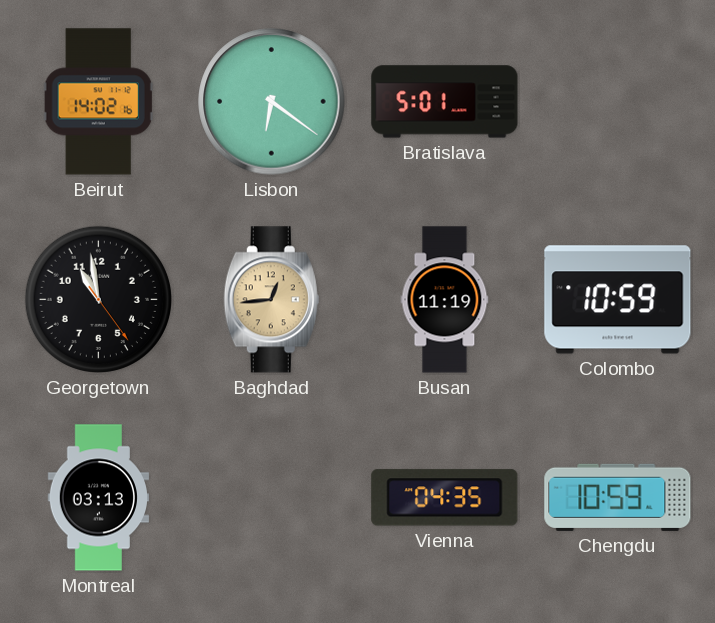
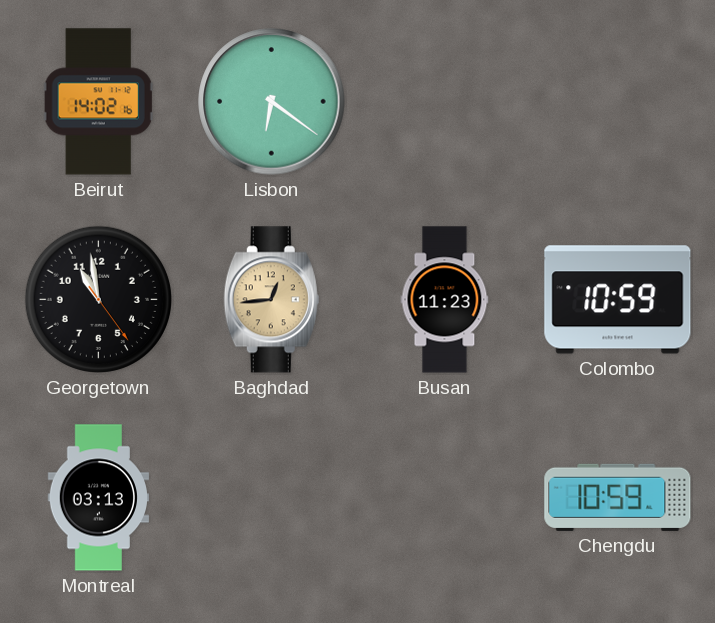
Bratislava: 5:01 -> none
Busan: 11:19 -> 11:23
Vienna: 04:35 -> none
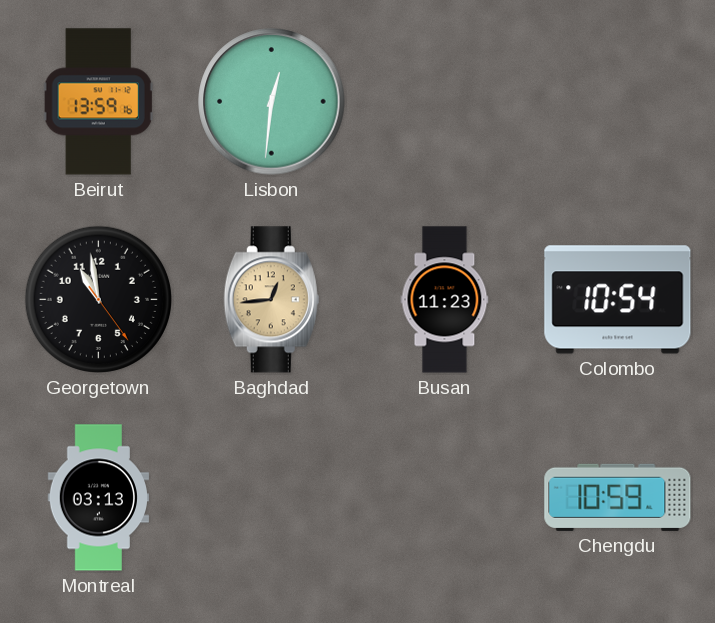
Beirut: 14:02 -> 13:59
Lisbon: 6:21 -> 12:31
Colombo: 10:59 -> 10:54
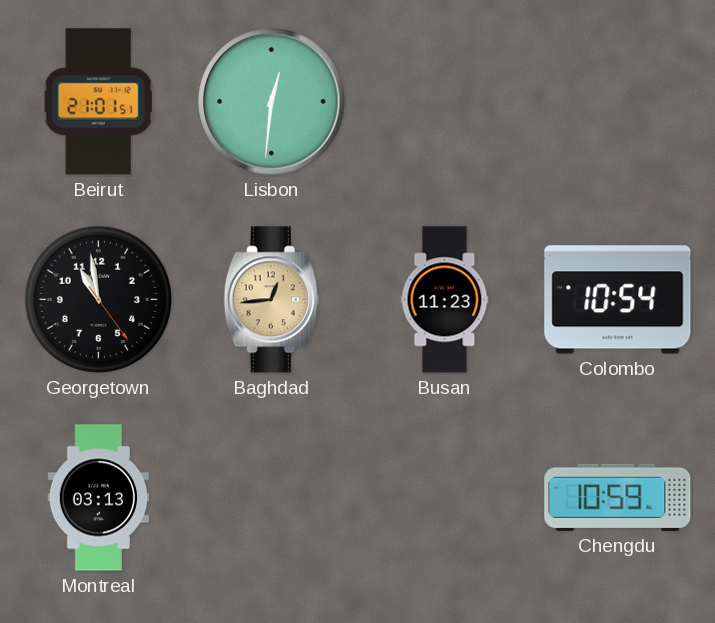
Beirut: 13:59 -> 21:01
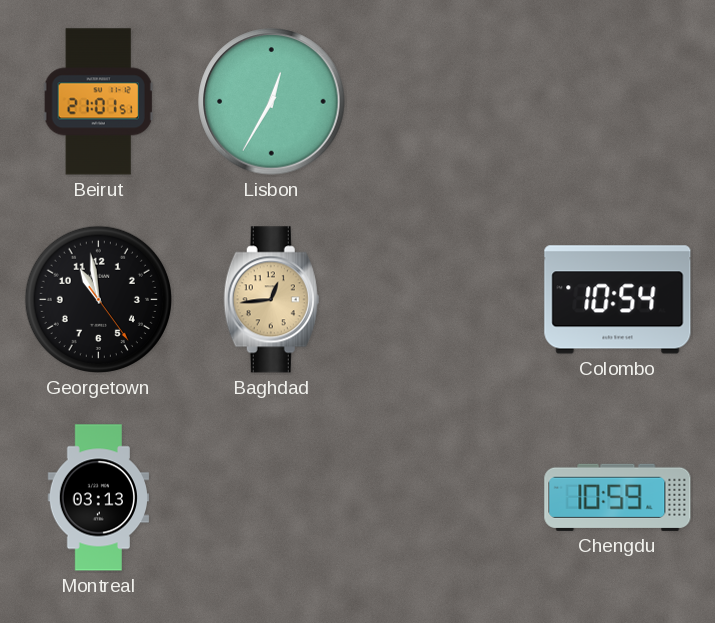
Lisbon: 12:31 -> 12:35
Busan: 11:23 -> none
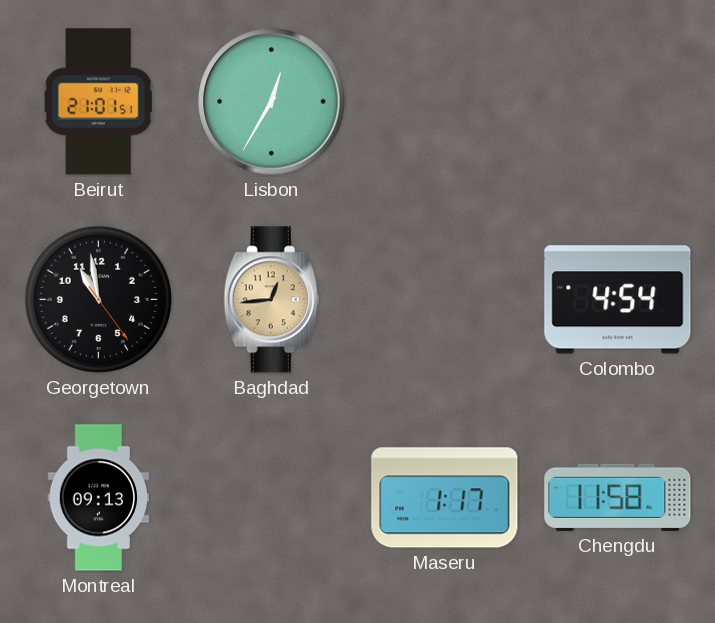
Colombo: 10:54 -> 4:54
Montreal: 03:13 -> 09:13
Maseru: none -> 1:17
Chengdu: 10:59 -> 11:58
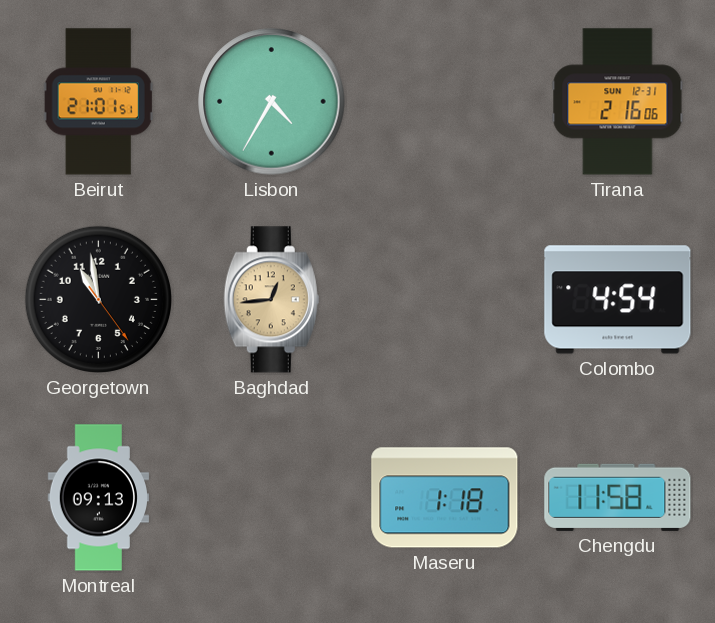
Lisbon: 12:35 -> 4:35
Tirana: none -> 2:16
Maseru: 1:17 -> 1:18
